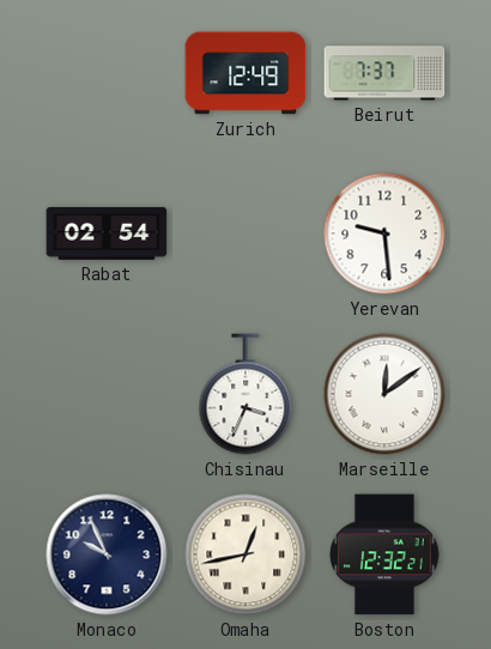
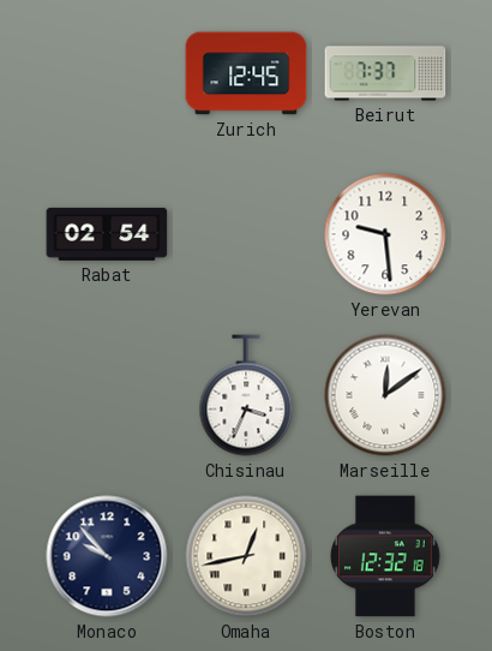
Zurich: 12:49 -> 12:45
Monaco: 9:56 -> 9:53
Boston: 12:32:21 -> 12:32:18
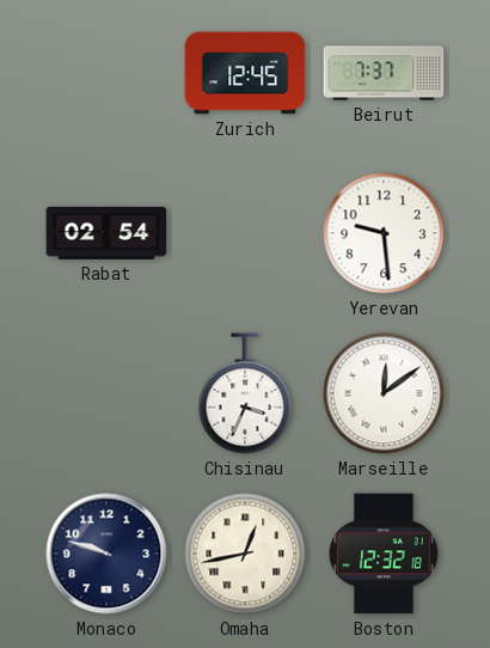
Monaco: 9:53 -> 9:48
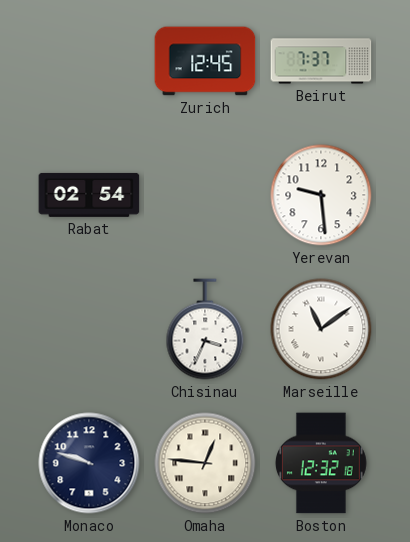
Marseille: 12:09 -> 11:09
Omaha: 12:43 -> 12:46
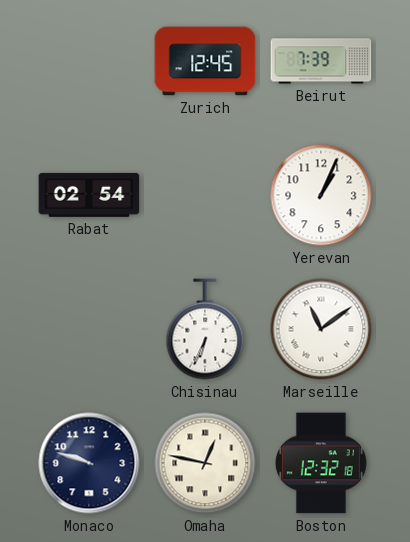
Beirut: 7:37 -> 7:39
Yerevan: 9:29 -> 1:04
Chisinau: 3:34 -> 6:34
Omaha: 12:46 -> 12:47
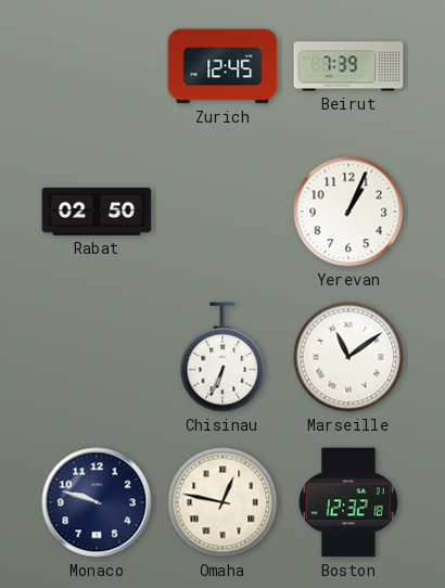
Rabat: 02:54 -> 02:50
